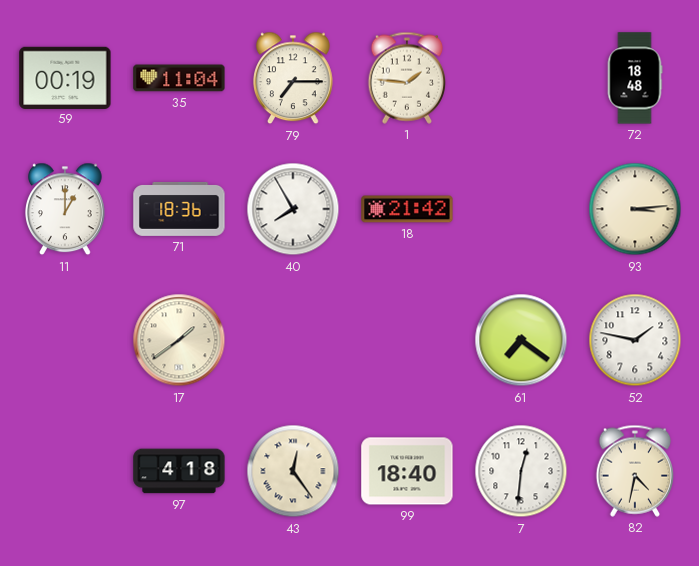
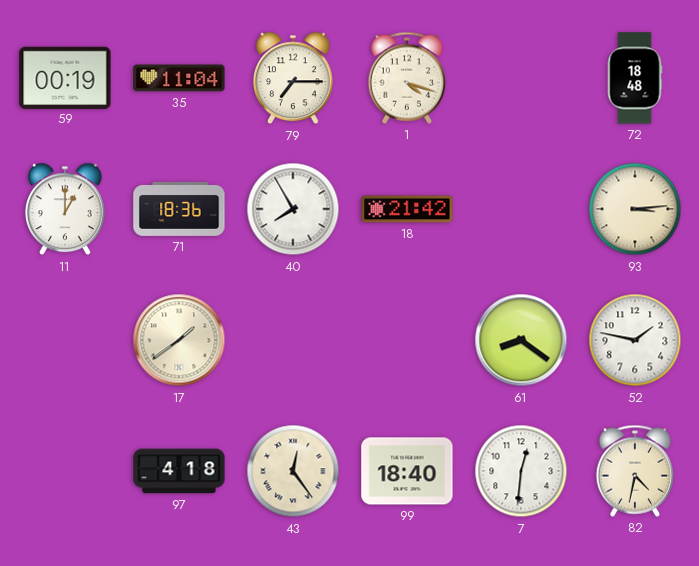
1: 1:46 -> 4:18
61: 7:21 -> 8:21
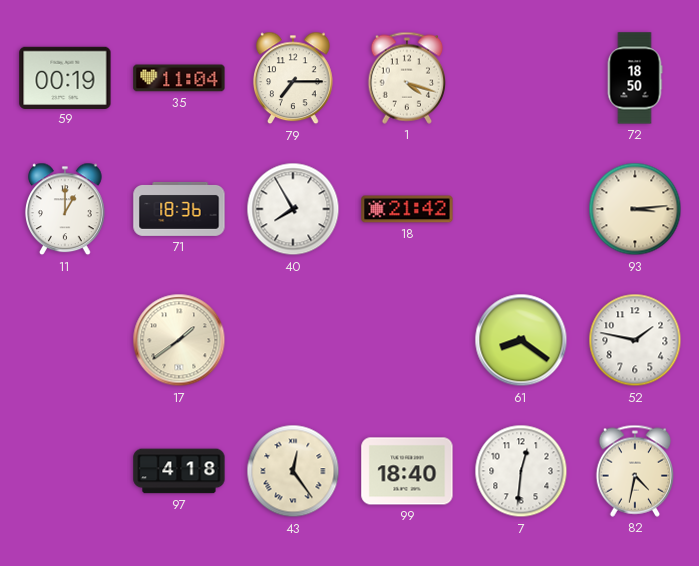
72: 18:48 -> 18:50
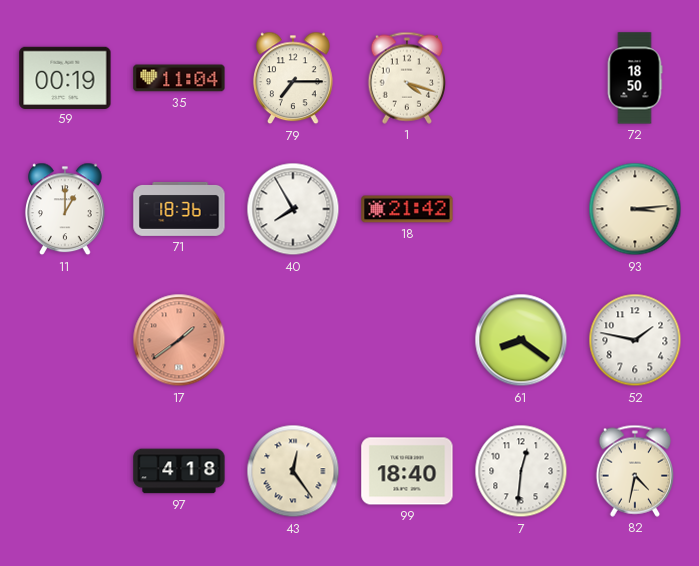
17 dial: cream -> salmon
